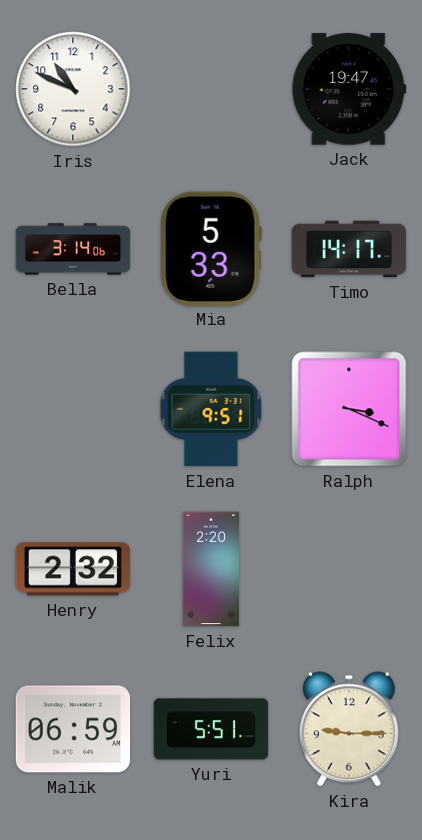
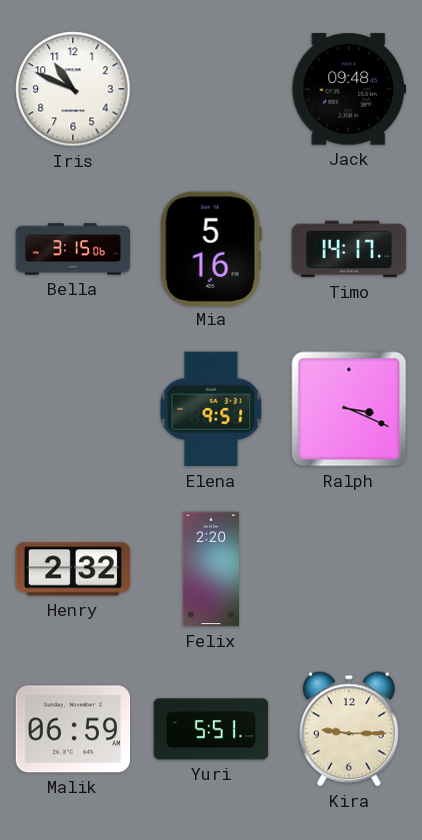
Jack: 19:47 -> 09:48
Bella: 3:14 -> 3:15
Mia: 5:33 -> 5:16
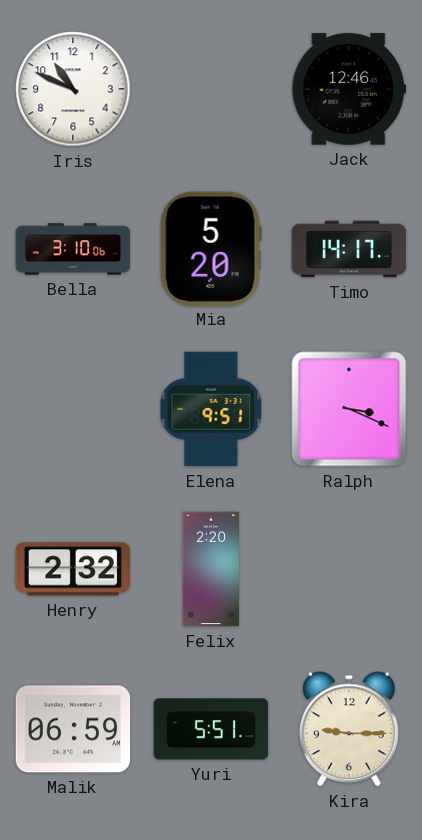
Jack: 09:48 -> 12:46
Bella: 3:15 -> 3:10
Mia: 5:16 -> 5:20
